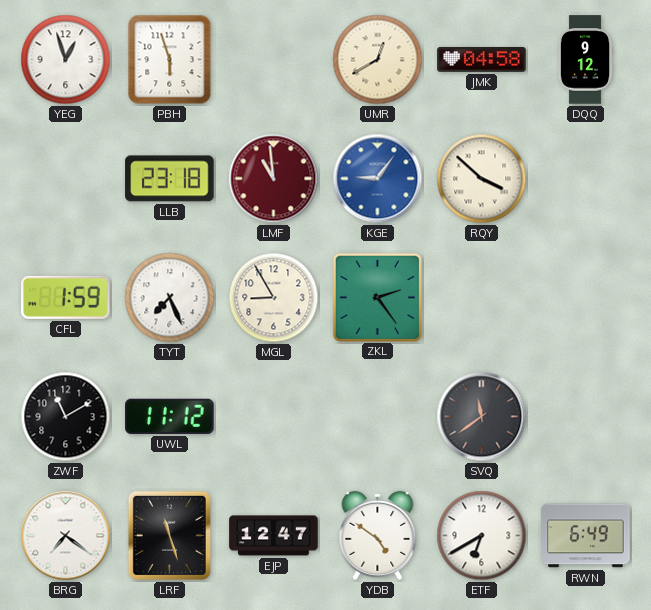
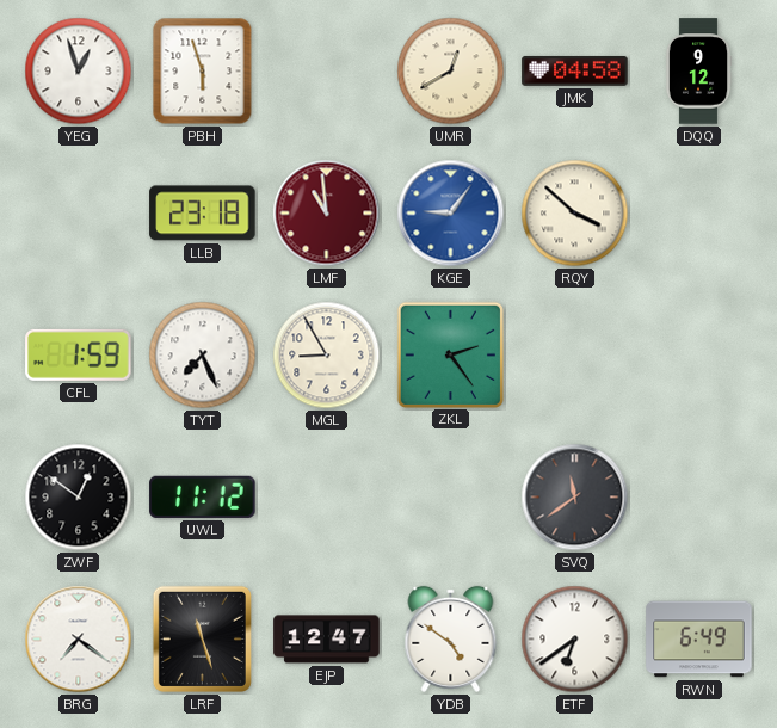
ZWF: 11:10 -> 12:51
ETF: 6:40 -> 6:39
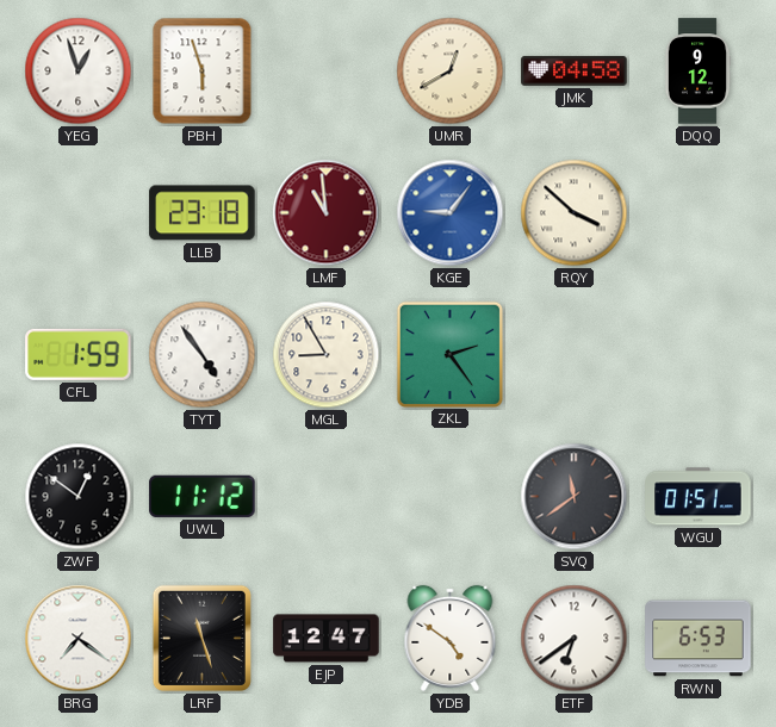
TYT: 7:26 -> 4:54
WGU: none -> 01:51
RWN: 6:49 -> 6:53
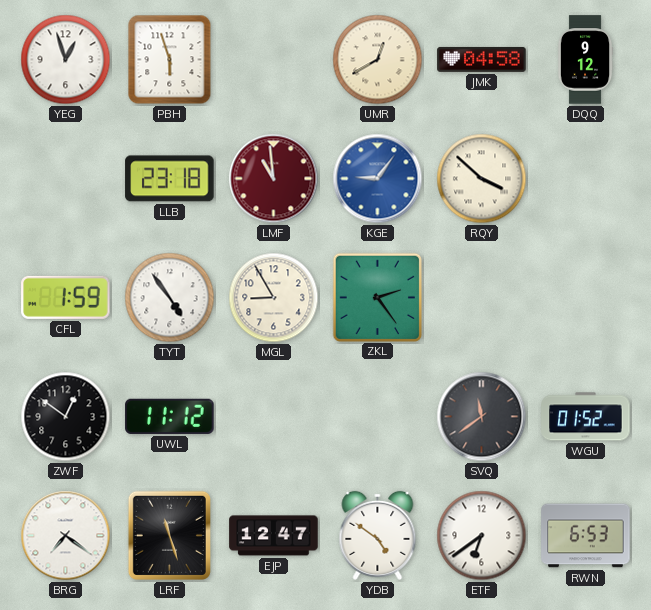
WGU: 01:51 -> 01:52
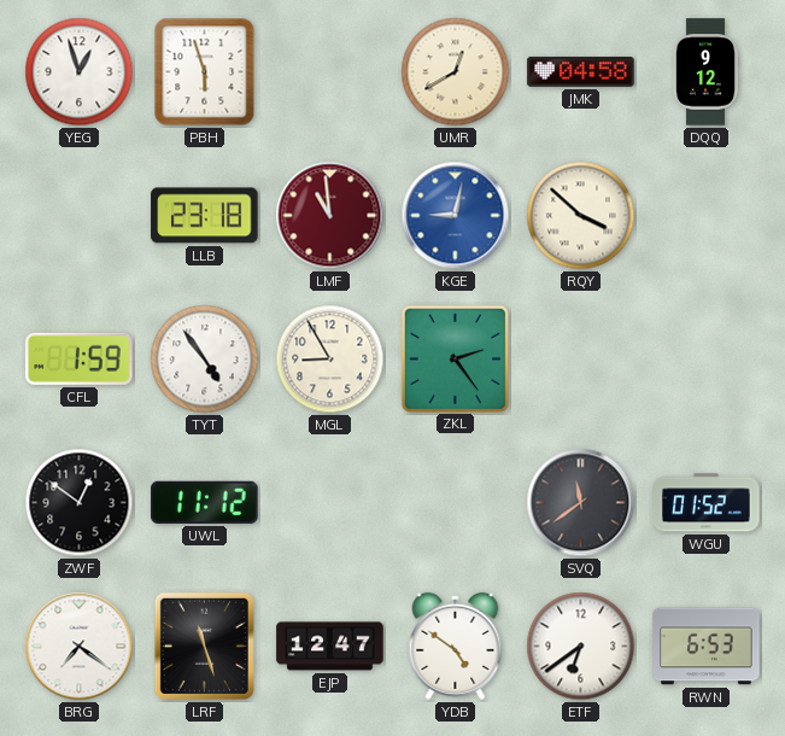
KGE: 9:06 -> 9:02
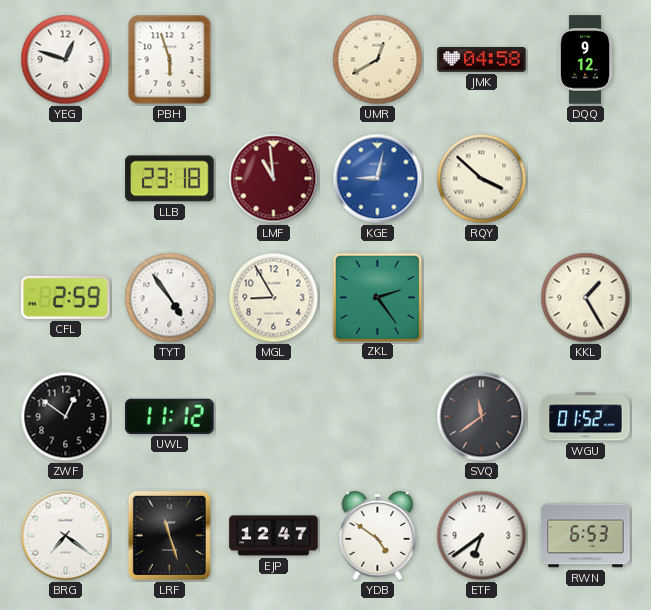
YEG: 12:57 -> 12:48
CFL: 1:59 -> 2:59
KKL: none -> 1:25
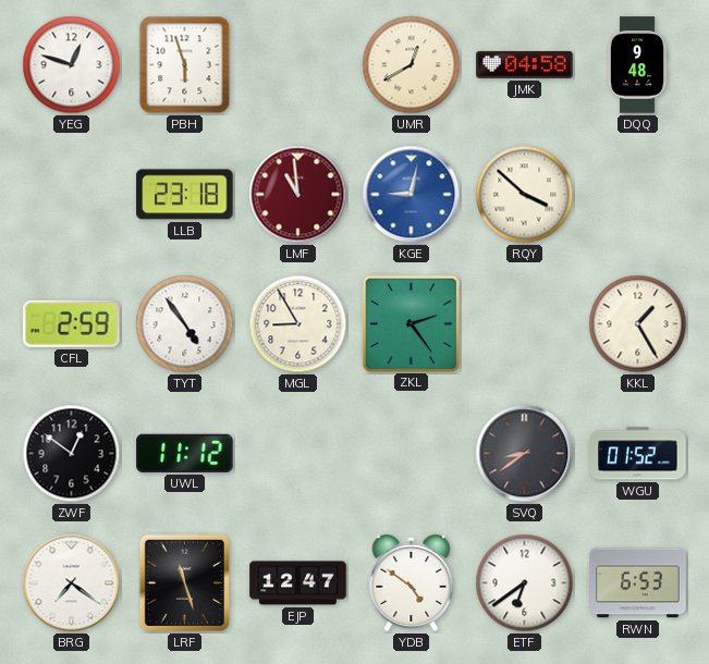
DQQ: 9:12 -> 9:48
SVQ: 11:39 -> 8:39
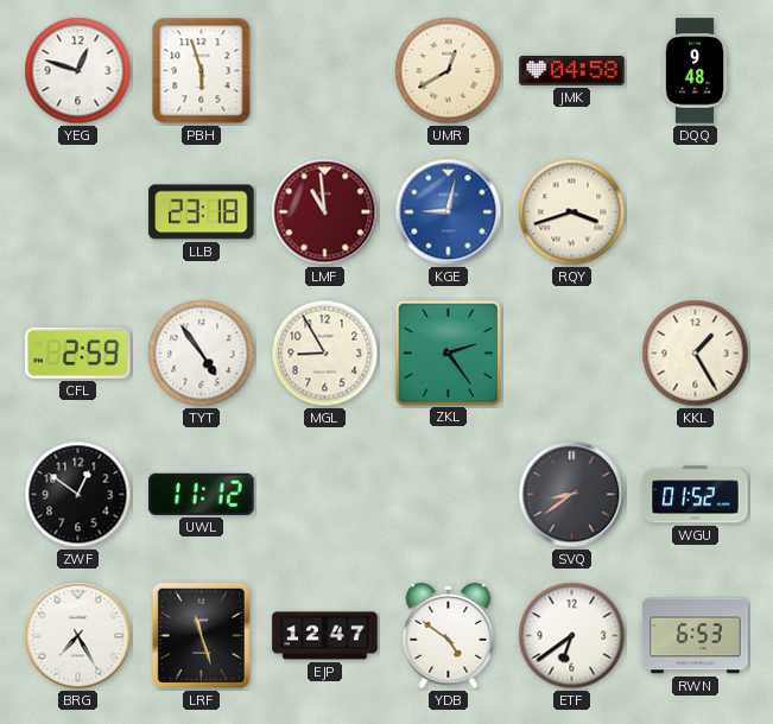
RQY: 3:52 -> 3:42
BRG: 7:21 -> 7:25
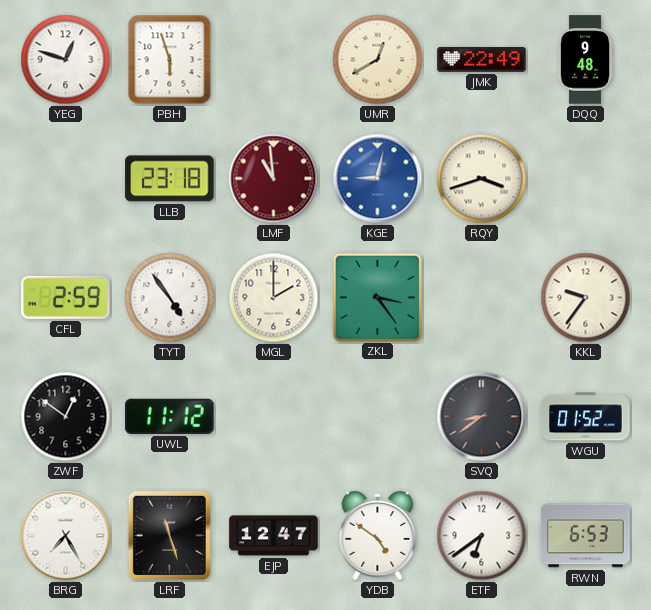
JMK: 04:58 -> 22:49
MGL: 8:55 -> 2:00
ZKL: 2:24 -> 3:24
KKL: 1:25 -> 9:36
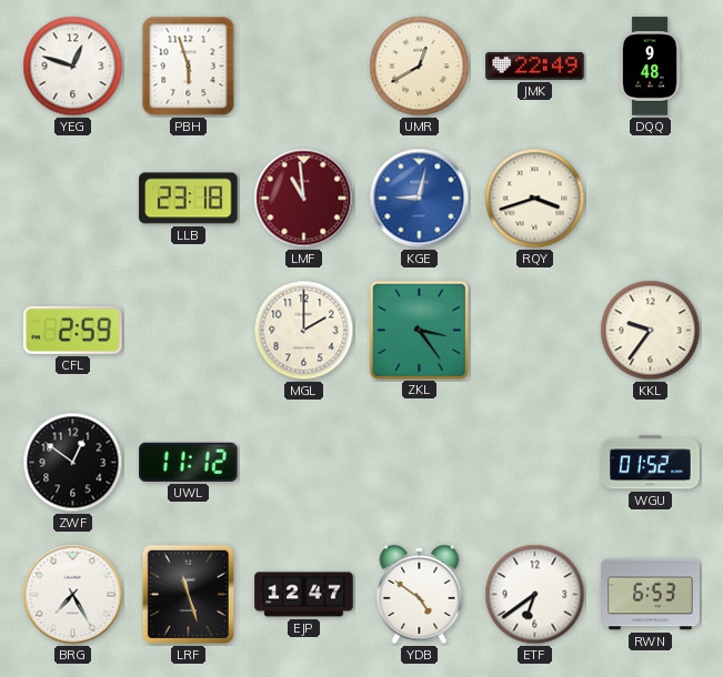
TYT: 4:54 -> none
SVQ: 8:39 -> none
